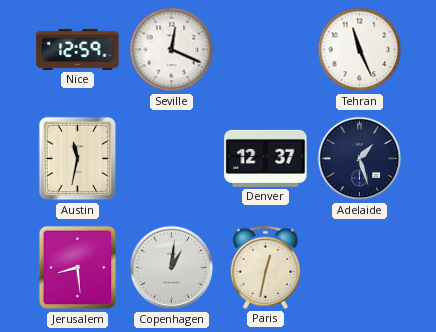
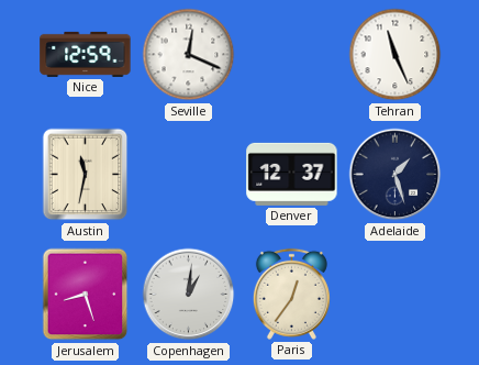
Jerusalem: 8:29 -> 8:27
Paris: 12:32 -> 12:36
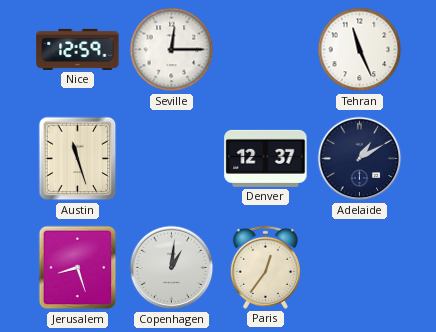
Seville: 12:19 -> 12:15
Austin: 11:32 -> 11:27
Adelaide: 1:27 -> 1:10
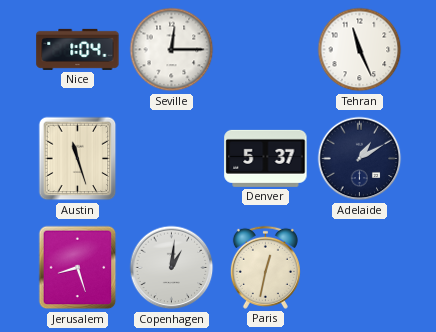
Nice: 12:59 -> 1:04
Denver: 12:37 -> 5:37
Paris: 12:36 -> 12:32
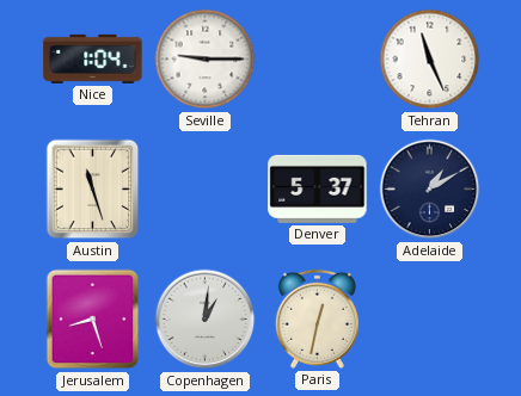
Seville: 12:15 -> 9:15
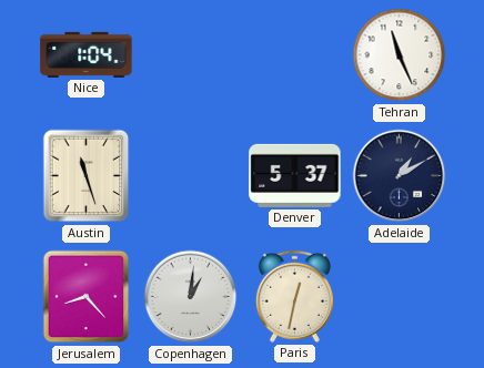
Seville: 9:15 -> none
Jerusalem: 8:27 -> 8:23
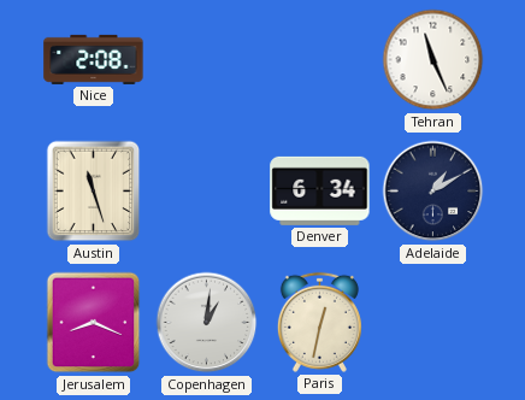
Nice: 1:04 -> 2:08
Denver: 5:37 -> 6:34
Jerusalem: 8:23 -> 8:19
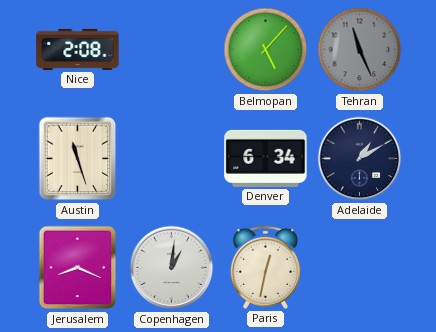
Belmopan: none -> 5:07
Tehran dial: white -> grey
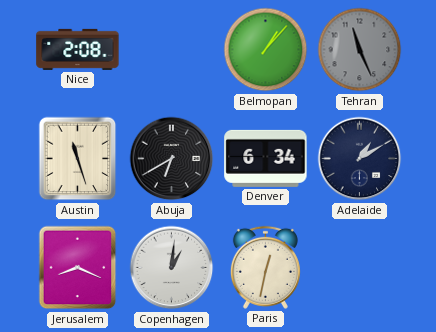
Belmopan: 5:07 -> 1:07
Abuja: none -> 6:40
